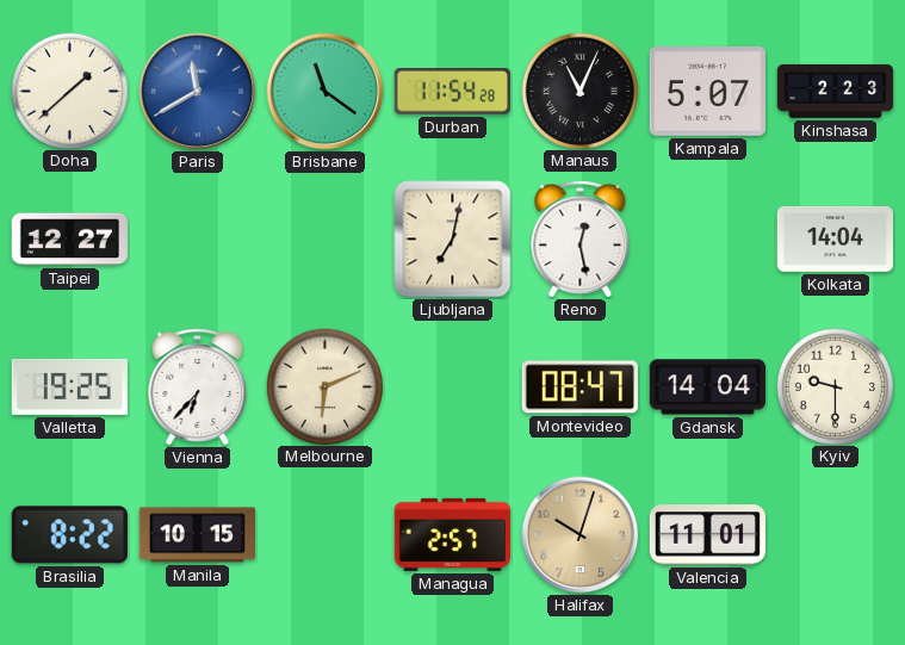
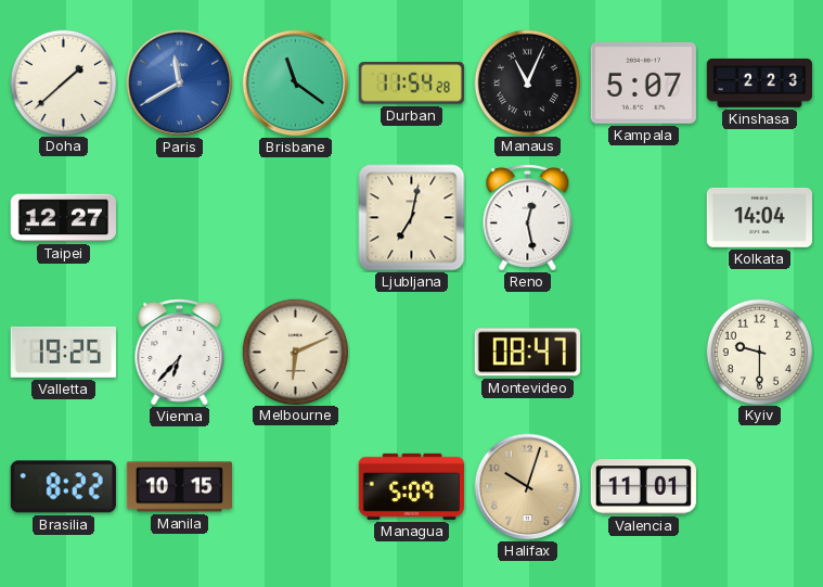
Gdansk: 14:04 -> none
Managua: 2:57 -> 5:09
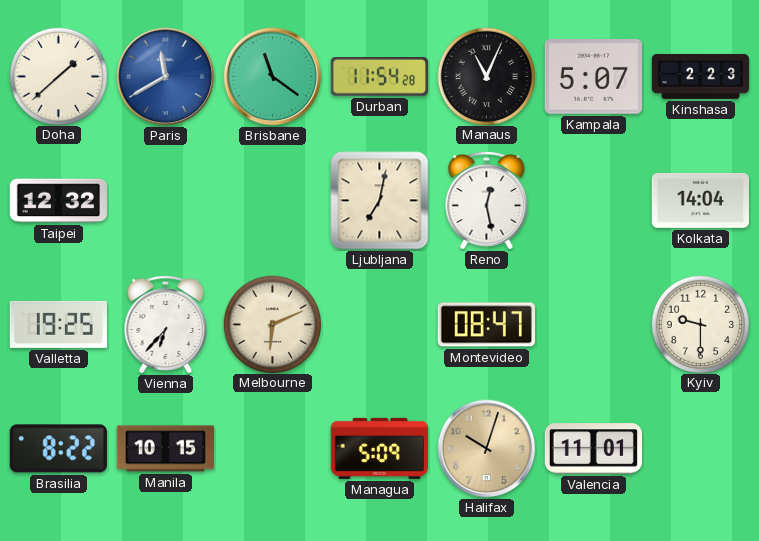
Taipei: 12:27 -> 12:32
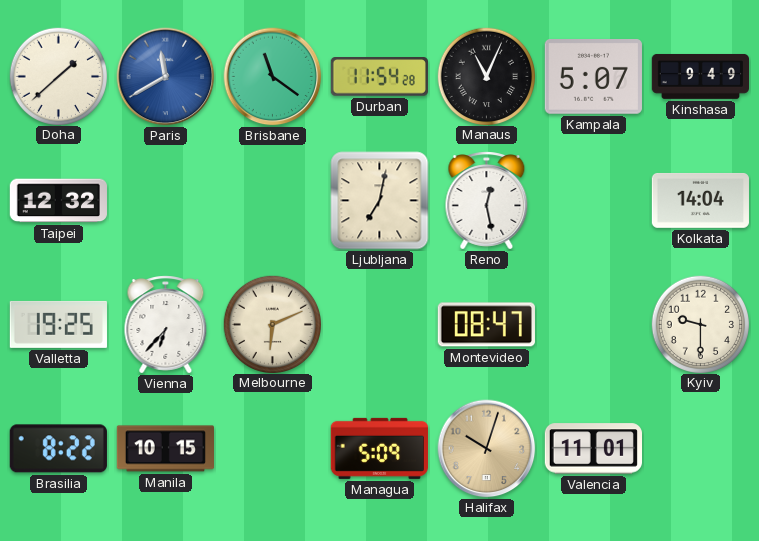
Kinshasa: 2:23 -> 9:49
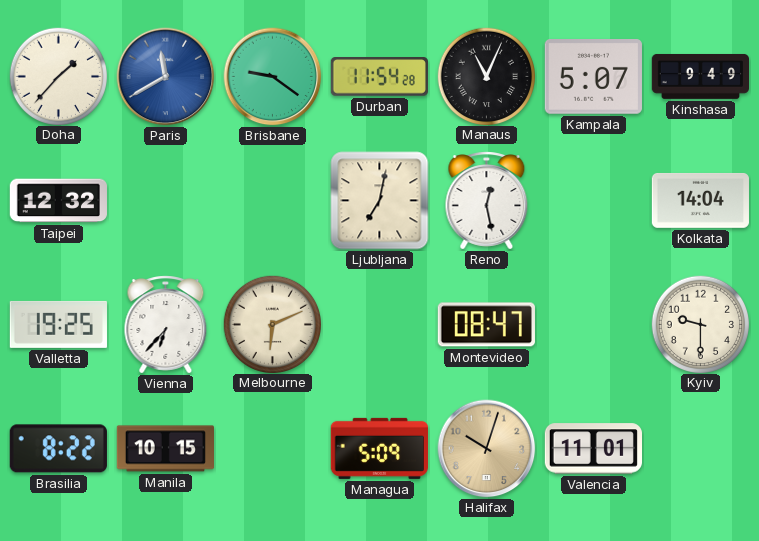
Doha: 1:38 -> 1:37
Brisbane: 11:21 -> 9:21
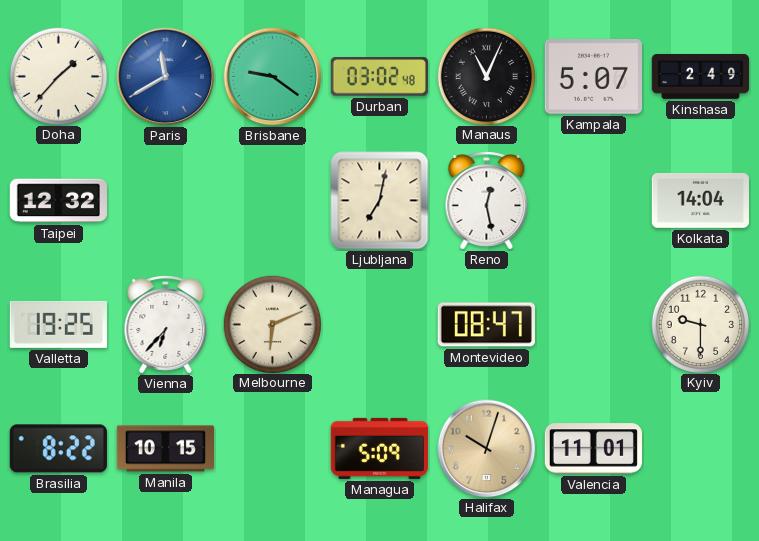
Durban: 11:54 -> 03:02
Kinshasa: 9:49 -> 2:49
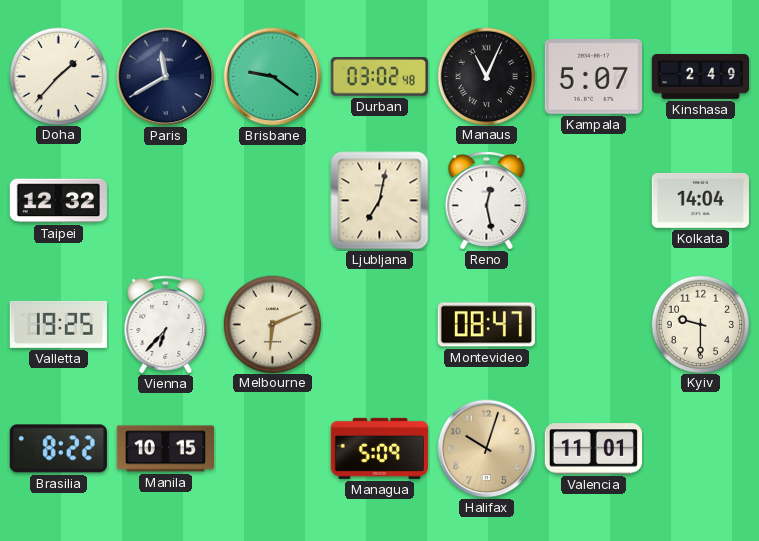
Paris dial: blue -> navy
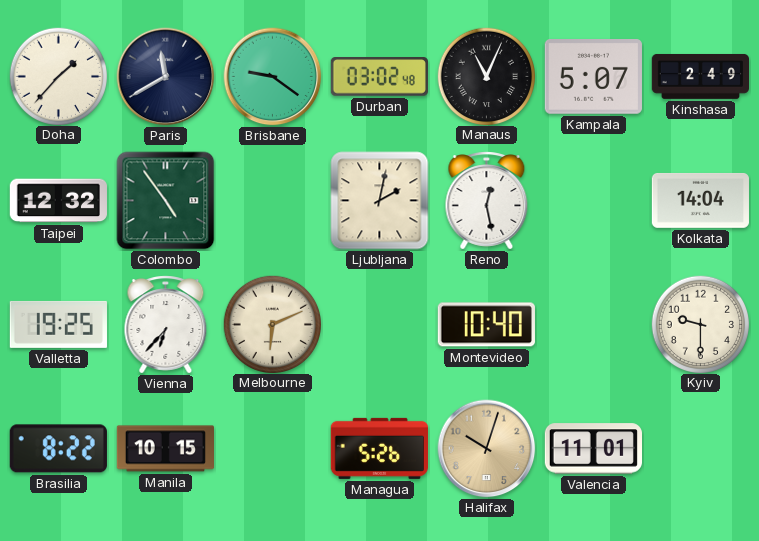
Colombo: none -> 4:54
Ljubljana: 7:02 -> 2:02
Montevideo: 08:47 -> 10:40
Managua: 5:09 -> 5:26
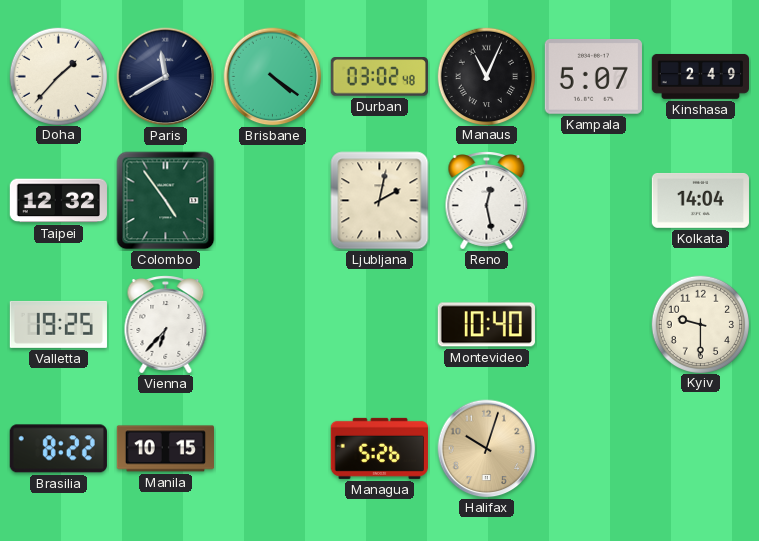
Brisbane: 9:21 -> 4:21
Melbourne: 6:11 -> none
Valencia: 11:01 -> none
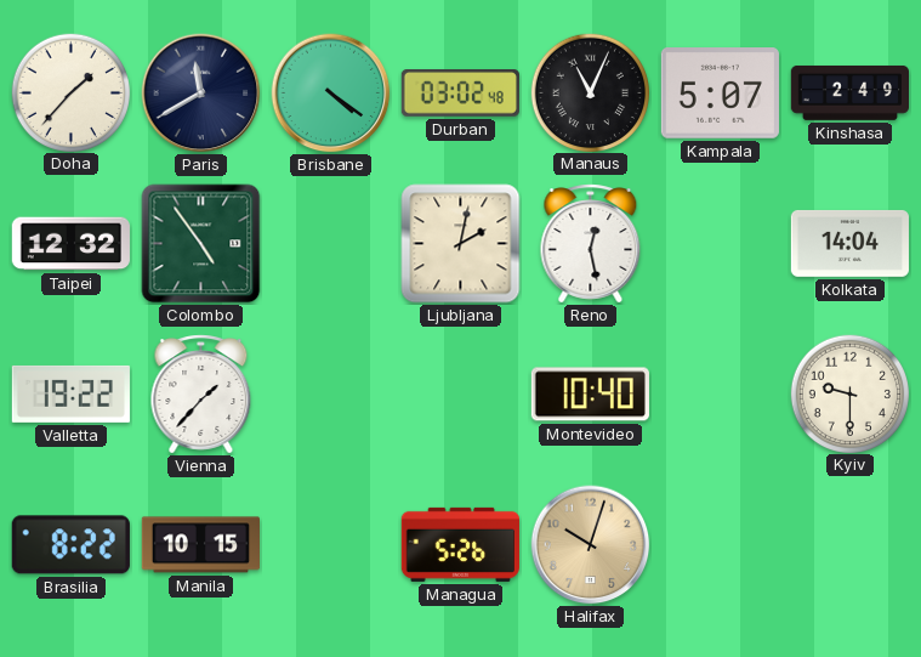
Valletta: 19:25 -> 19:22
Vienna: 6:37 -> 1:37
